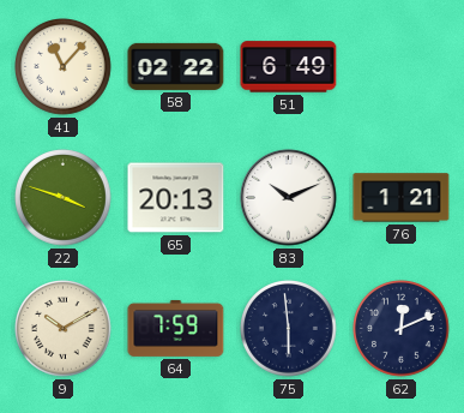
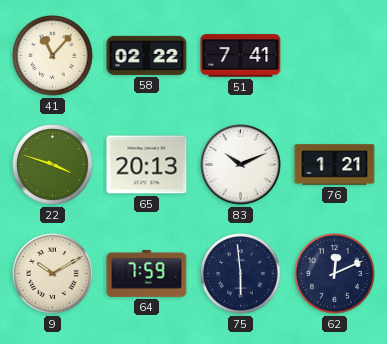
51: 6:49 -> 7:41
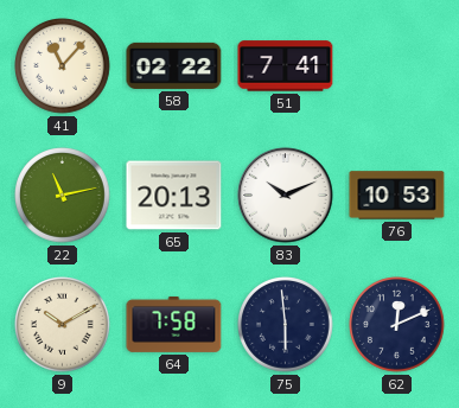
22: 3:48 -> 11:13
76: 1:21 -> 10:53
64: 7:59 -> 7:58
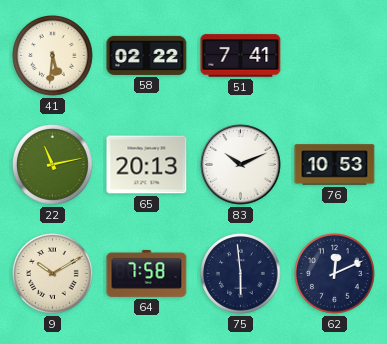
41: 11:07 -> 5:31
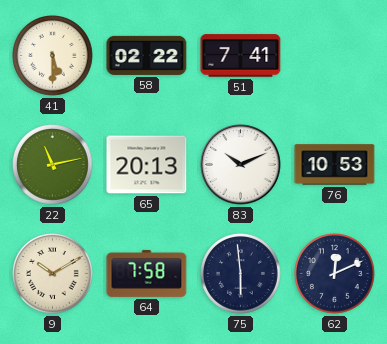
41: 5:31 -> 5:30
